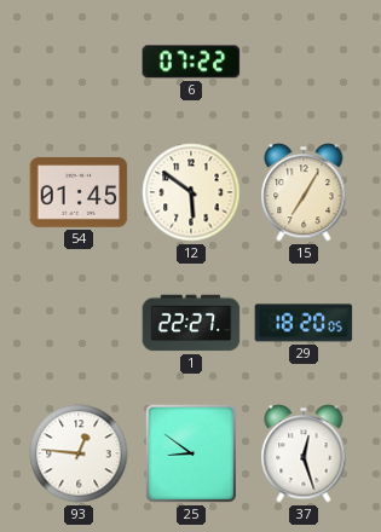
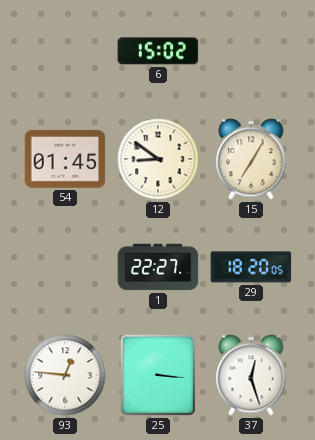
6: 07:22 -> 15:02
12: 5:51 -> 8:51
25: 8:51 -> 3:16
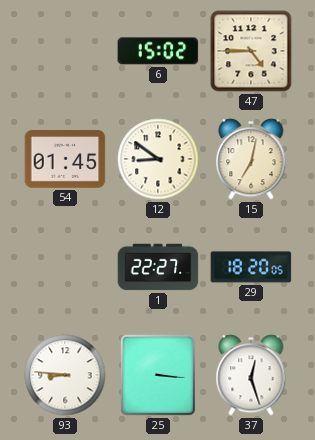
47: none -> 4:45
15: 7:05 -> 7:02
93: 12:46 -> 8:46
